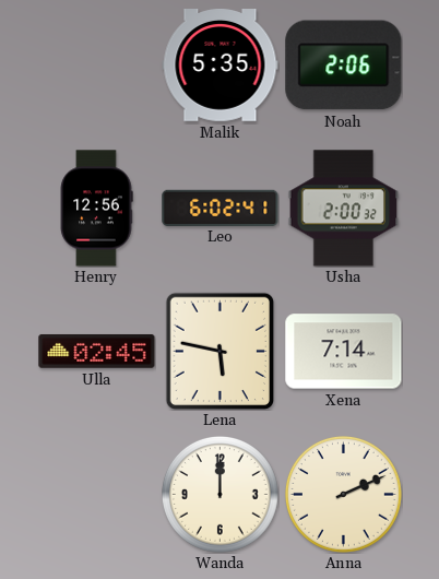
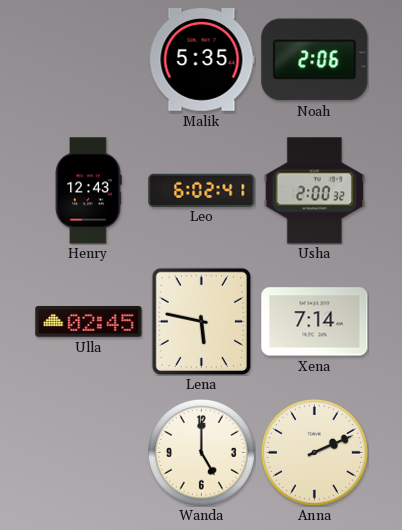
Henry: 12:56 -> 12:43
Wanda: 12:00 -> 5:00
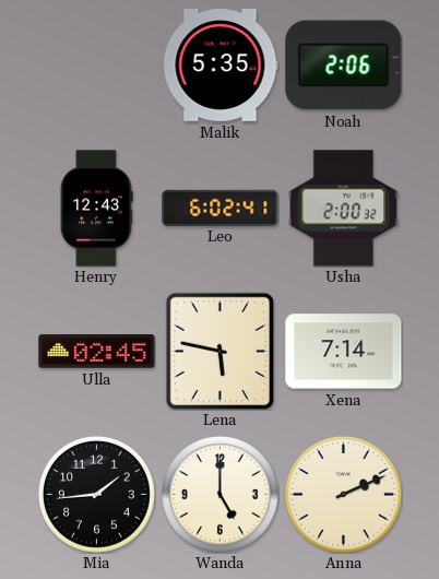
Mia: none -> 1:44
